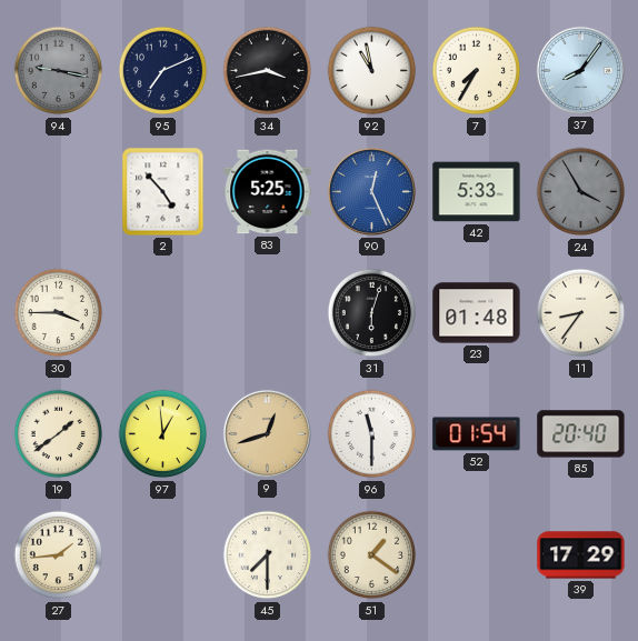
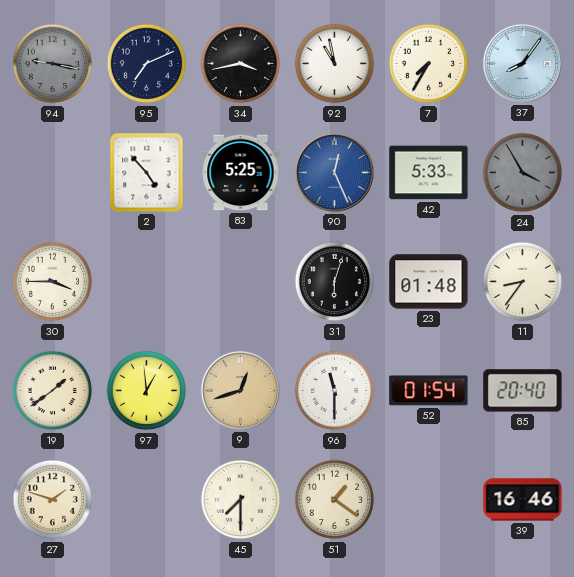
27: 1:44 -> 1:48
39: 17:29 -> 16:46
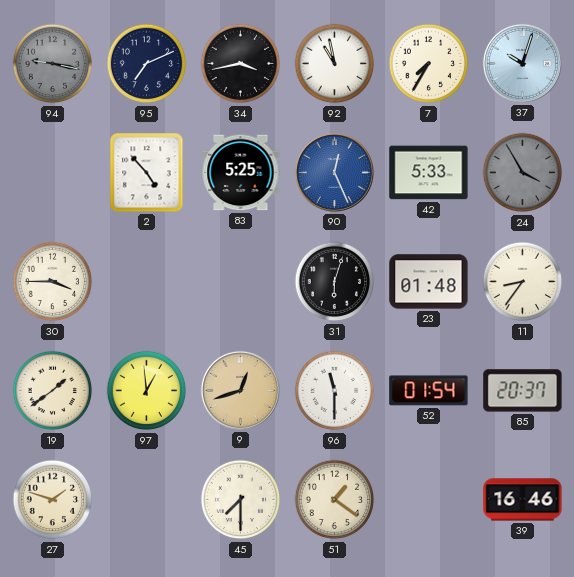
37: 8:06 -> 10:03
85: 20:40 -> 20:37
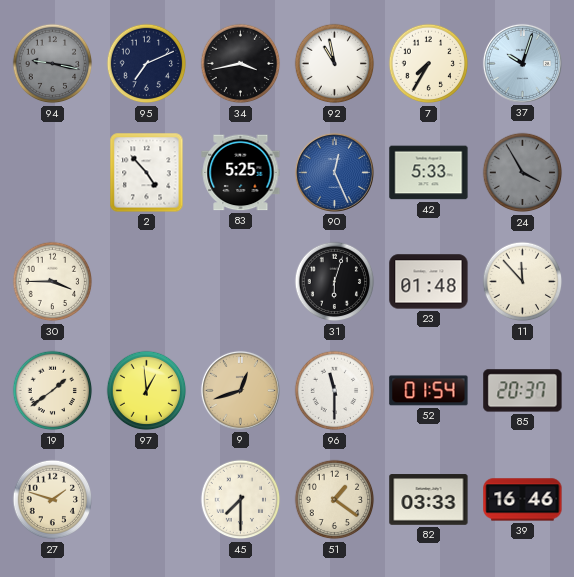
11: 8:36 -> 11:53
82: none -> 03:33
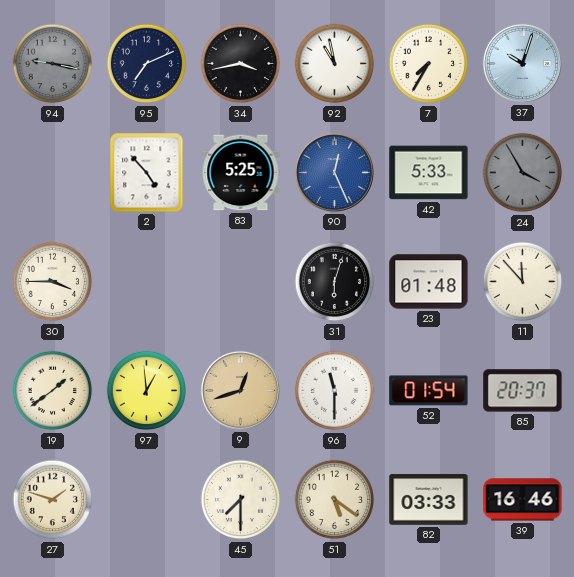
51: 1:21 -> 5:21
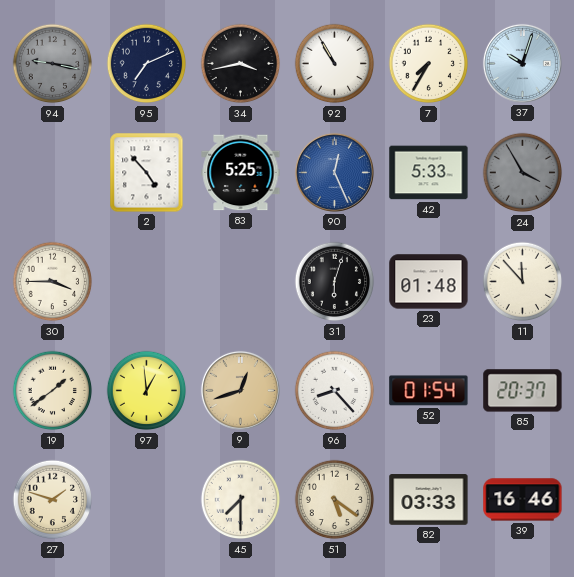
92: 10:58 -> 10:55
96: 11:30 -> 8:23
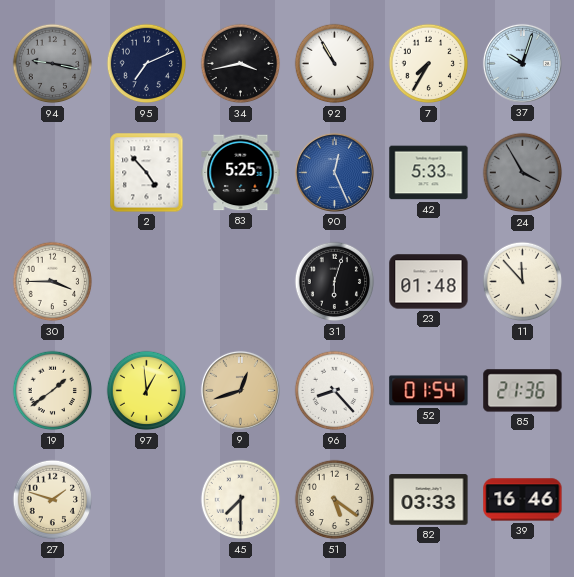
85: 20:37 -> 21:36
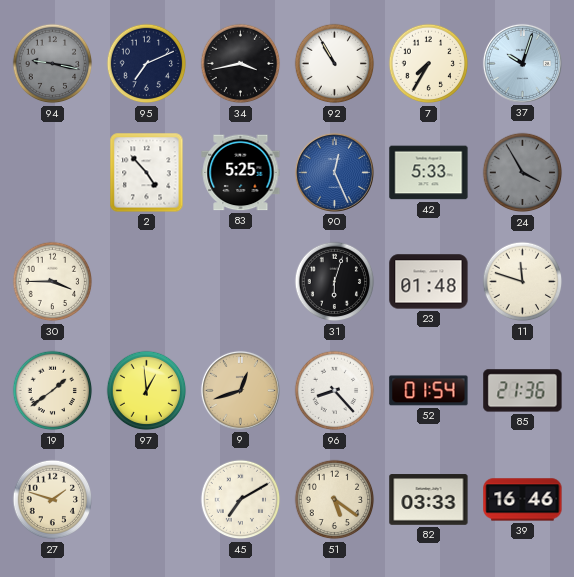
11: 11:53 -> 11:48
45: 7:30 -> 7:10
